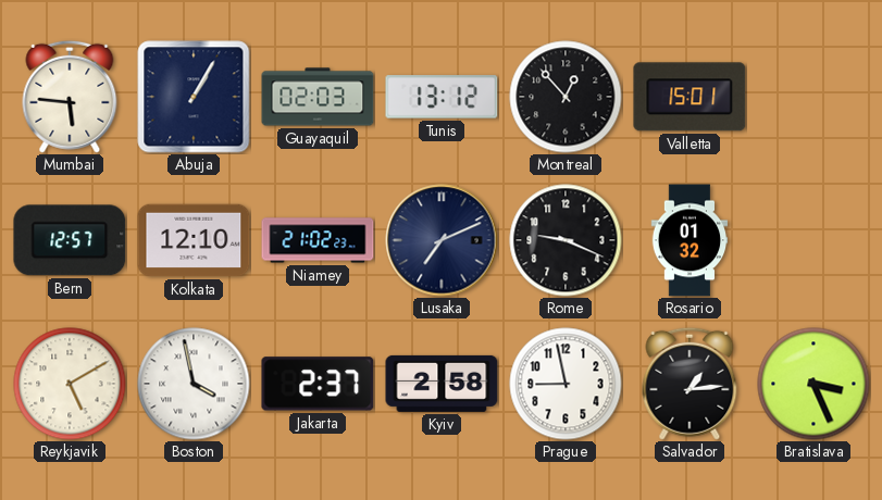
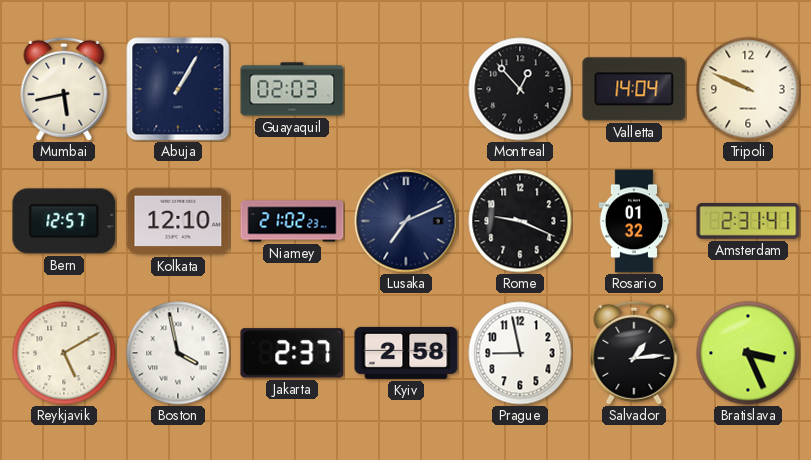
Mumbai: 5:46 -> 5:43
Tunis: 13:12 -> none
Valletta: 15:01 -> 14:04
Tripoli: none -> 9:49
Amsterdam: none -> 2:31
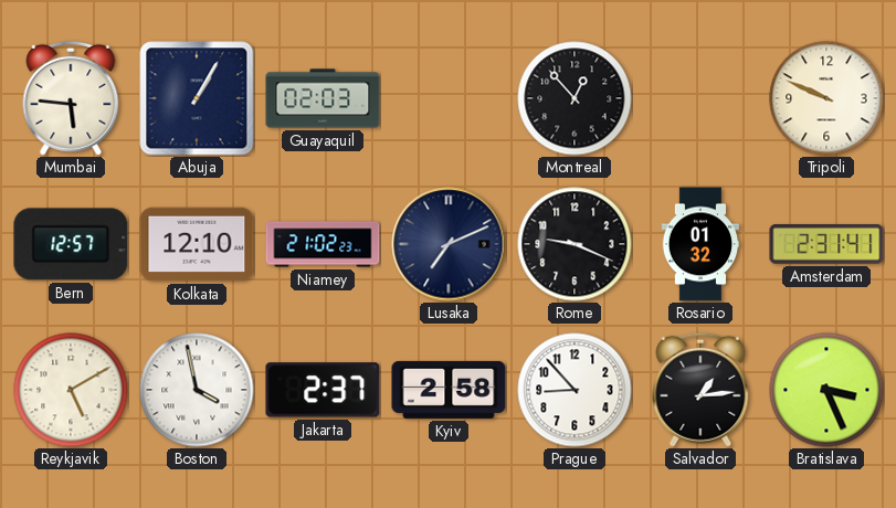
Mumbai: 5:43 -> 5:46
Valletta: 14:04 -> none
Prague: 8:58 -> 8:53
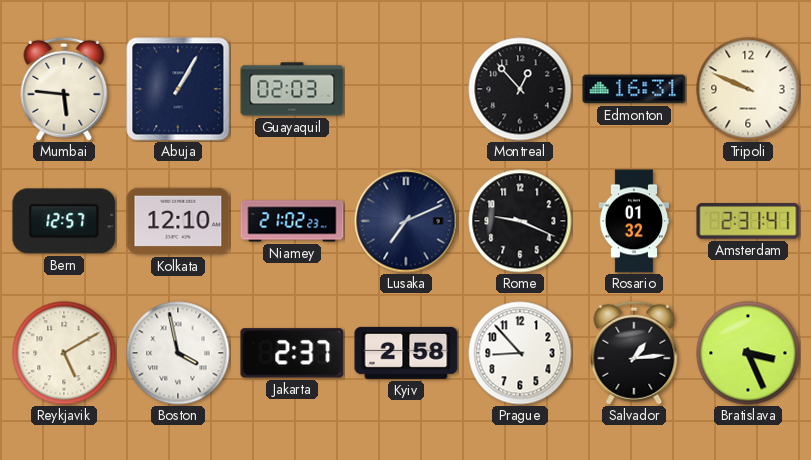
Edmonton: none -> 16:31
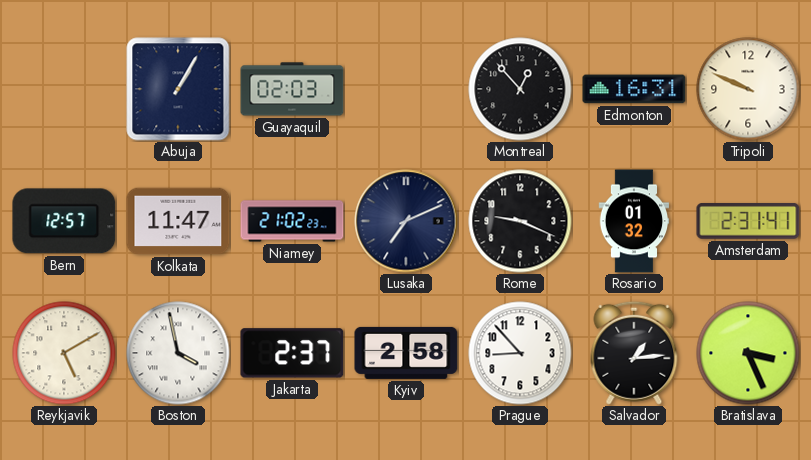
Mumbai: 5:46 -> none
Kolkata: 12:10 -> 11:47
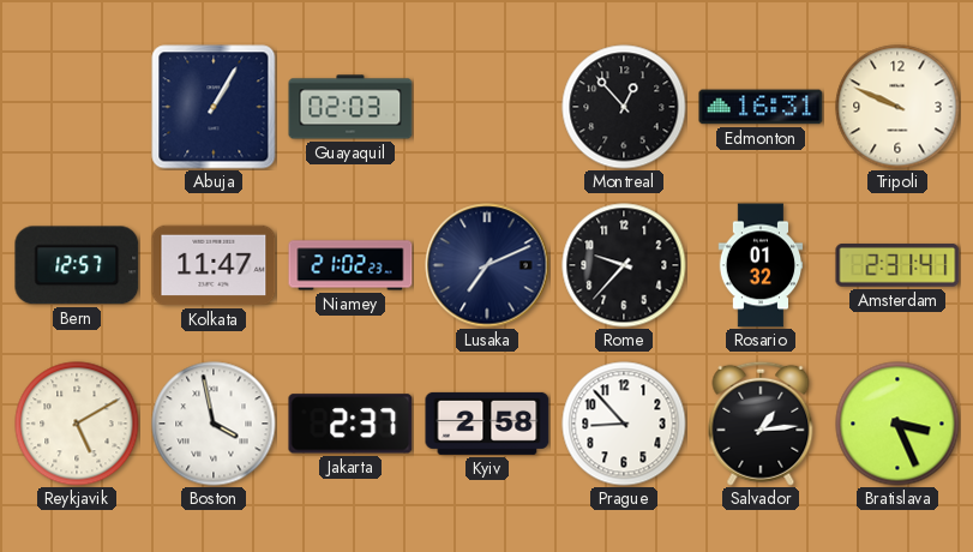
Rome: 9:19 -> 9:37
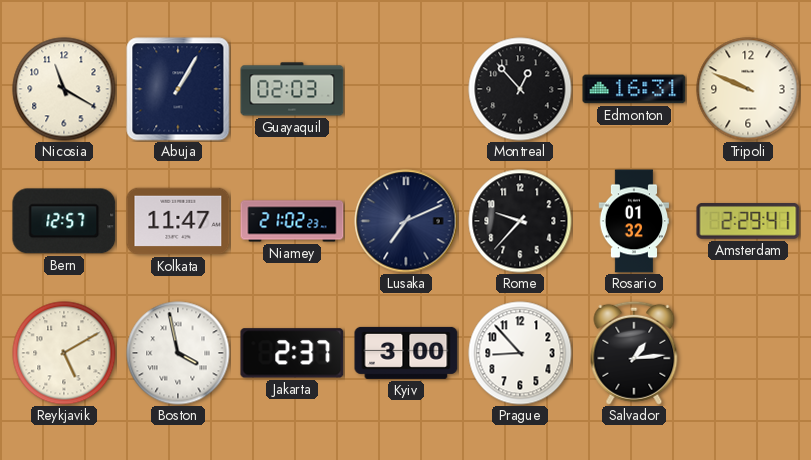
Nicosia: none -> 11:20
Amsterdam: 2:31 -> 2:29
Kyiv: 2:58 -> 3:00
Bratislava: 3:26 -> none
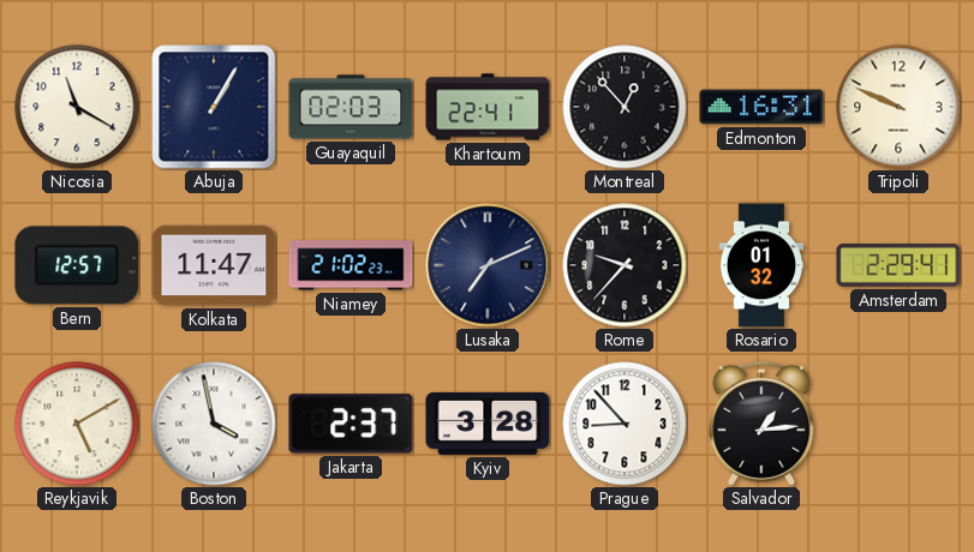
Khartoum: none -> 22:41
Kyiv: 3:00 -> 3:28
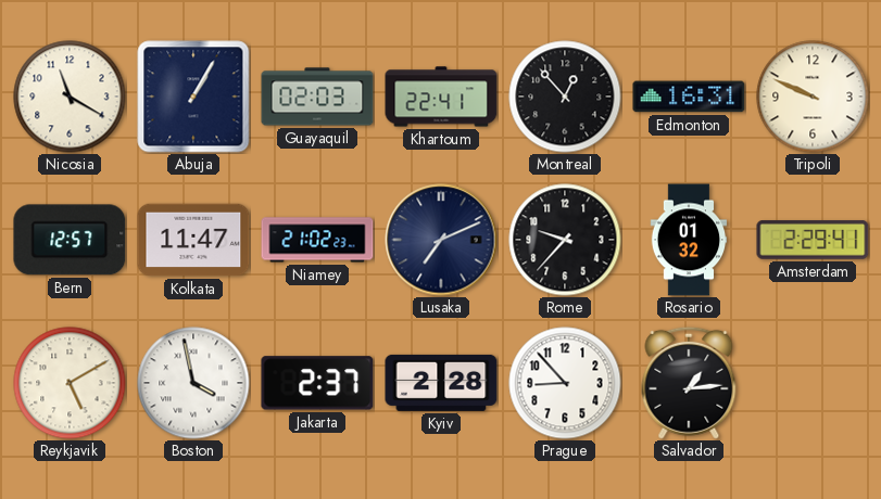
Kyiv: 3:28 -> 2:28
